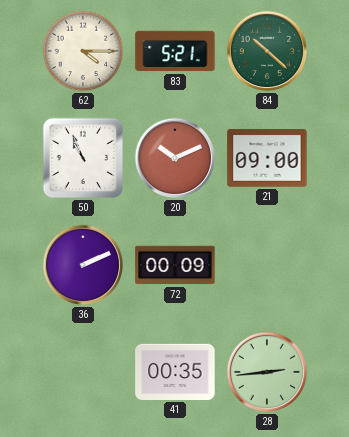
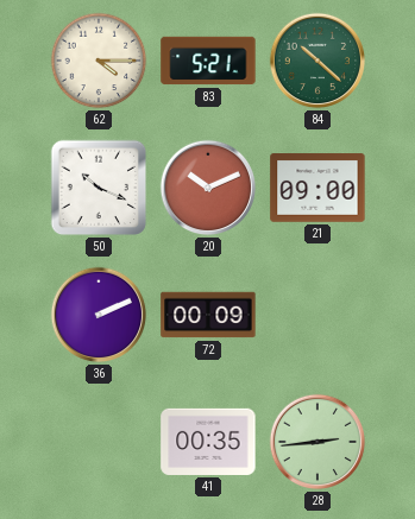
50: 10:56 -> 10:19
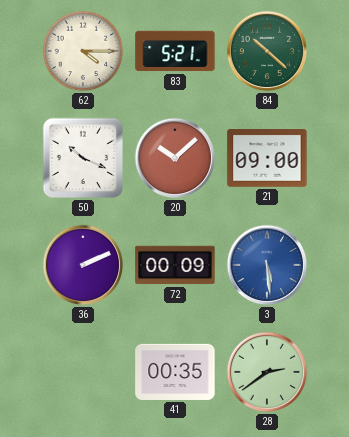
20: 10:11 -> 10:08
3: none -> 5:29
28: 2:44 -> 2:39
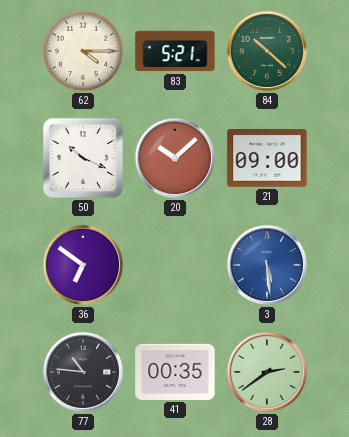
36: 2:11 -> 6:51
72: 00:09 -> none
77: none -> 10:46
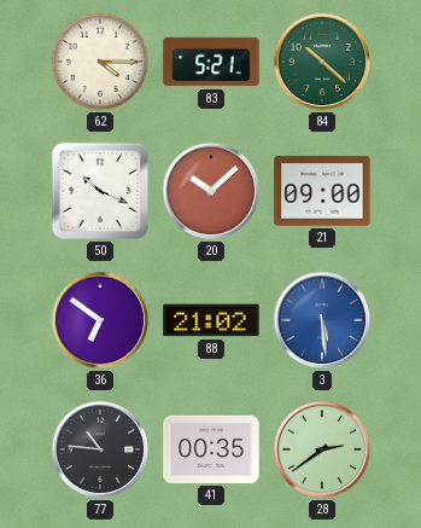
88: none -> 21:02
